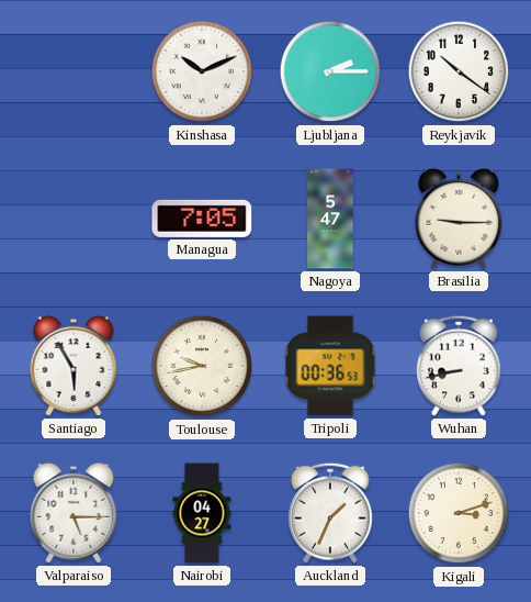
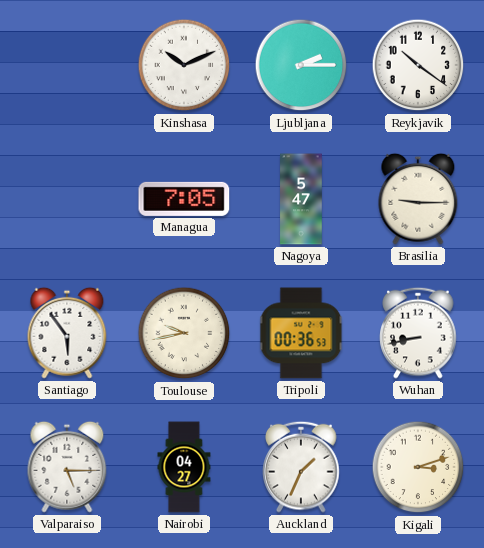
Santiago: 5:55 -> 5:54
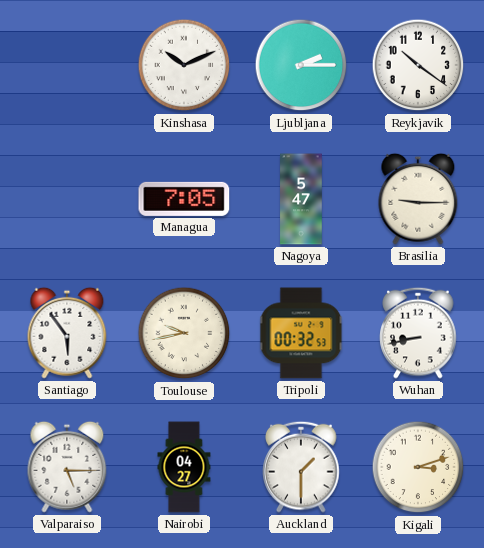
Tripoli: 00:36 -> 00:32
Auckland: 1:34 -> 1:30
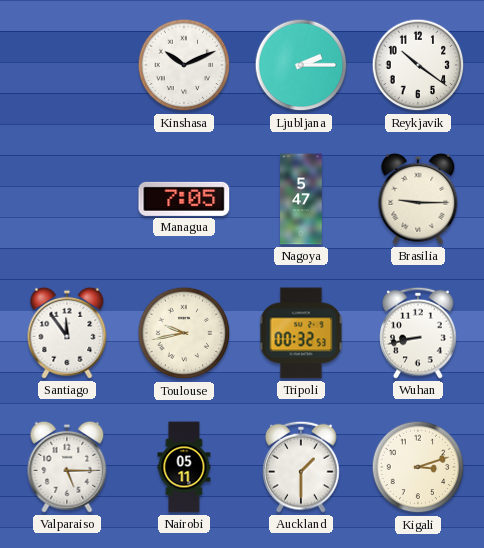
Santiago: 5:54 -> 11:54
Nairobi: 04:27 -> 05:11
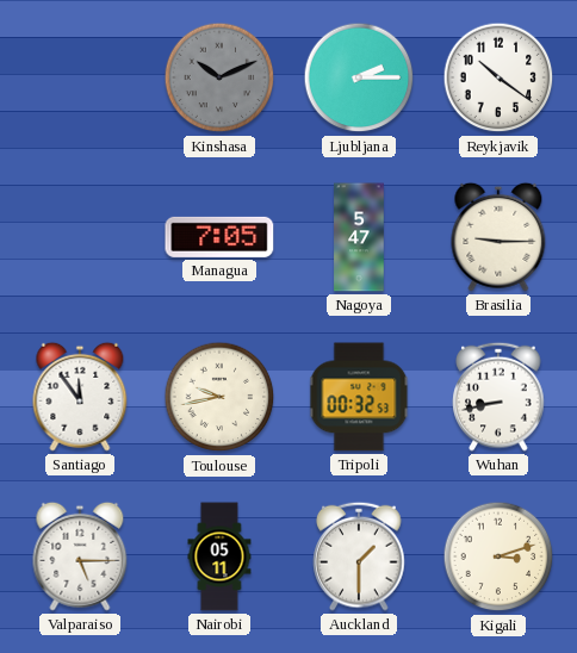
Kinshasa dial: white -> grey
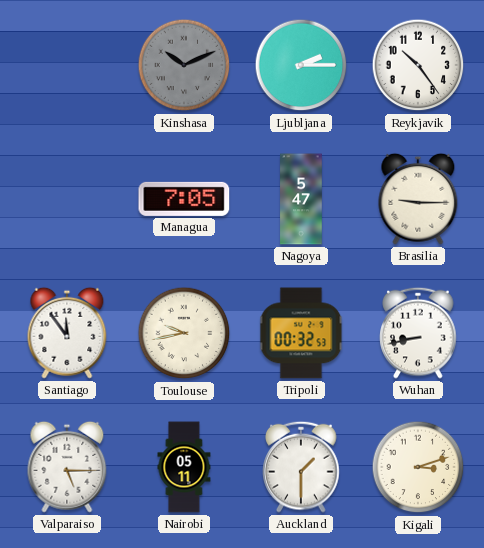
Reykjavik: 10:21 -> 10:24
